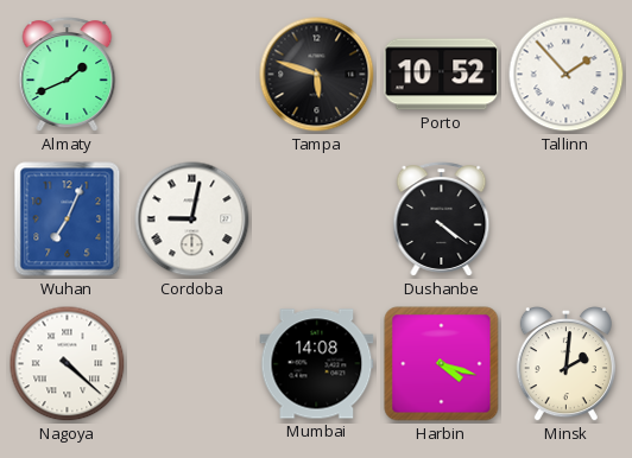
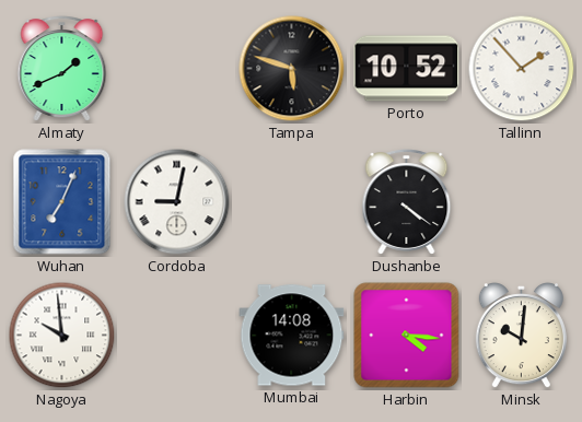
Nagoya: 4:22 -> 9:59
Harbin: 4:18 -> 4:16
Minsk: 2:01 -> 10:01
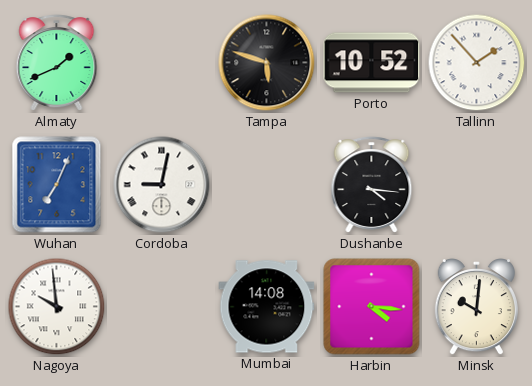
Dushanbe: 4:21 -> 4:16
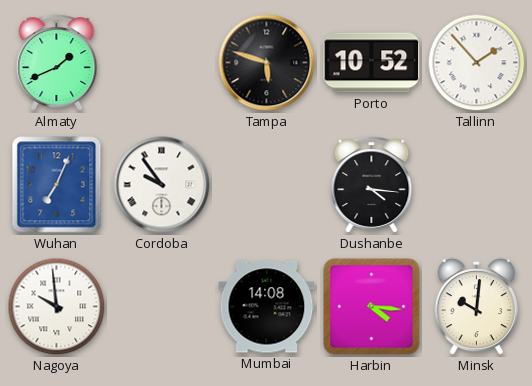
Cordoba: 9:02 -> 9:54
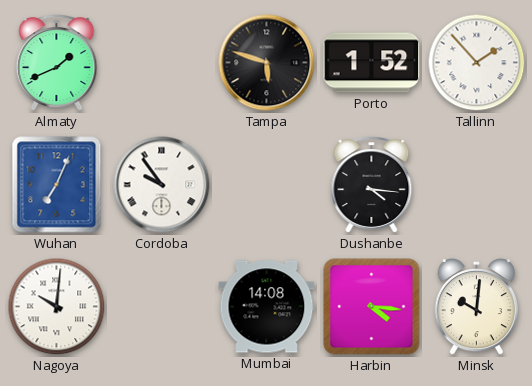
Porto: 10:52 -> 1:52
Nagoya: 9:59 -> 10:01
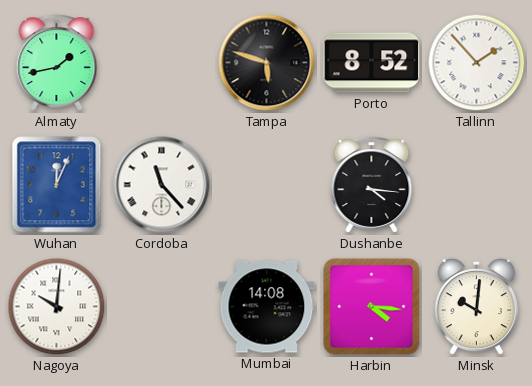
Almaty: 1:41 -> 1:43
Porto: 1:52 -> 8:52
Wuhan: 7:04 -> 12:04
Cordoba: 9:54 -> 11:23
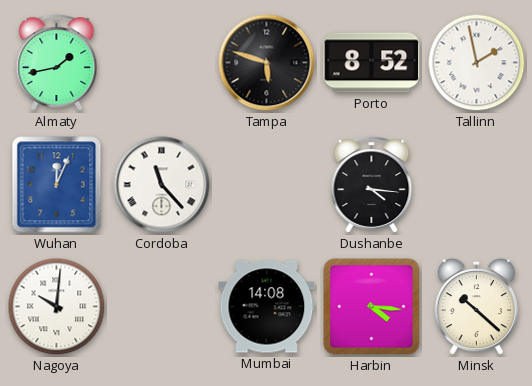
Tallinn: 1:53 -> 1:58
Minsk: 10:01 -> 10:22
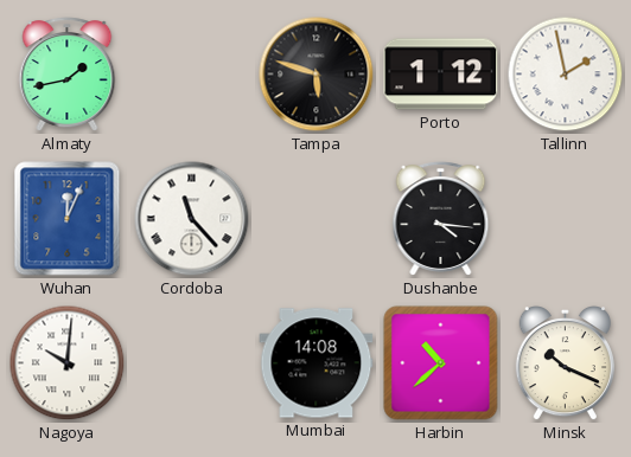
Porto: 8:52 -> 1:12
Harbin: 4:16 -> 10:38
Minsk: 10:22 -> 10:19
